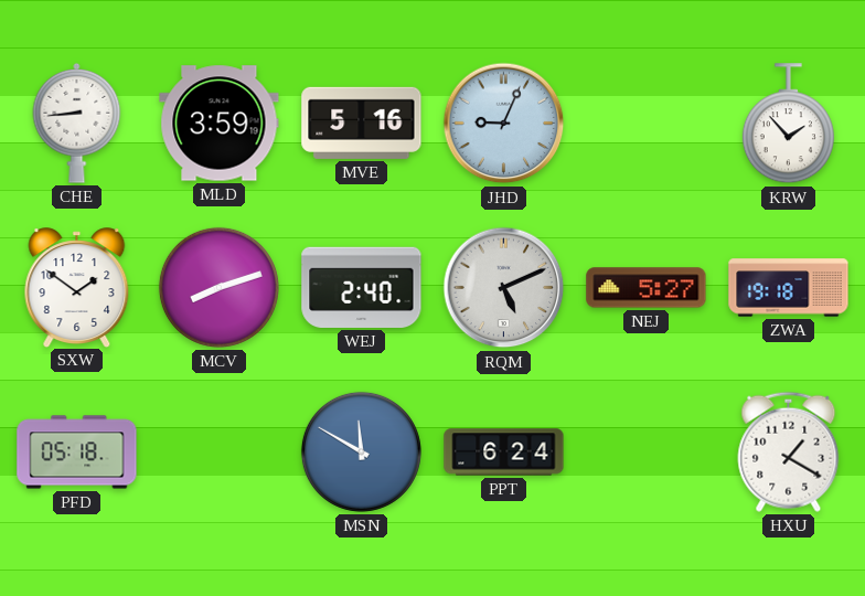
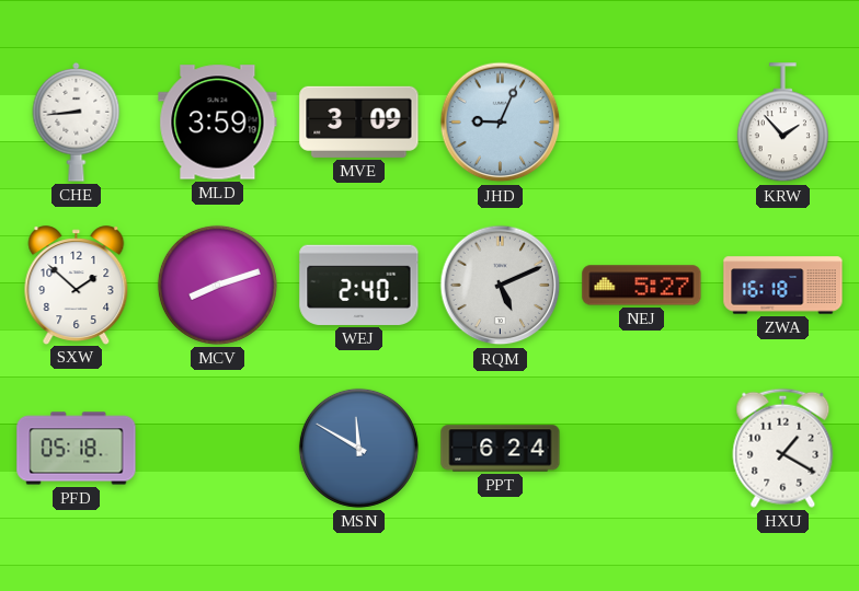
MVE: 5:16 -> 3:09
SXW: 1:51 -> 1:52
ZWA: 19:18 -> 16:18
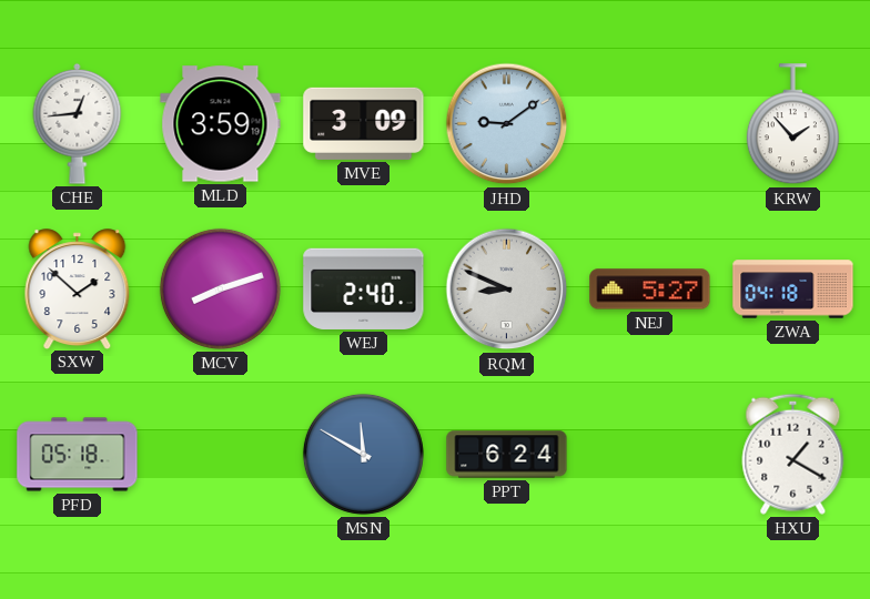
CHE: 8:44 -> 12:44
JHD: 9:04 -> 9:09
RQM: 5:11 -> 8:49
ZWA: 16:18 -> 04:18
